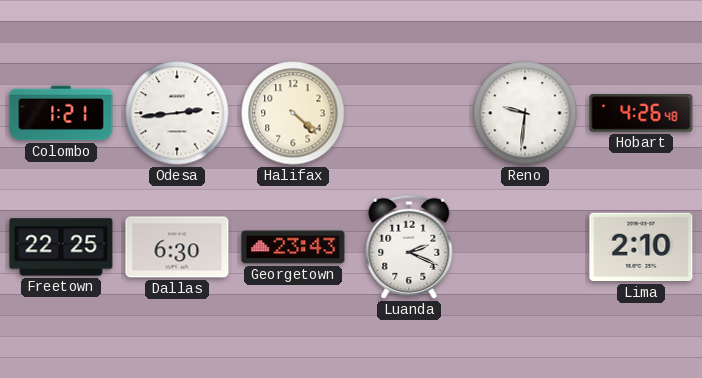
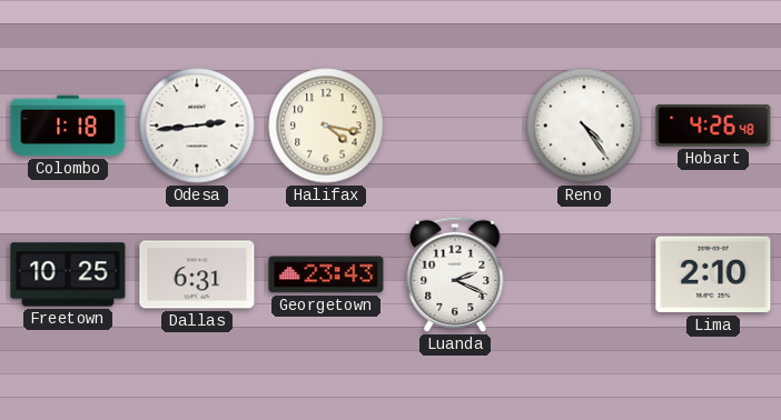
Colombo: 1:21 -> 1:18
Halifax: 4:22 -> 4:17
Reno: 9:31 -> 4:24
Freetown: 22:25 -> 10:25
Dallas: 6:30 -> 6:31
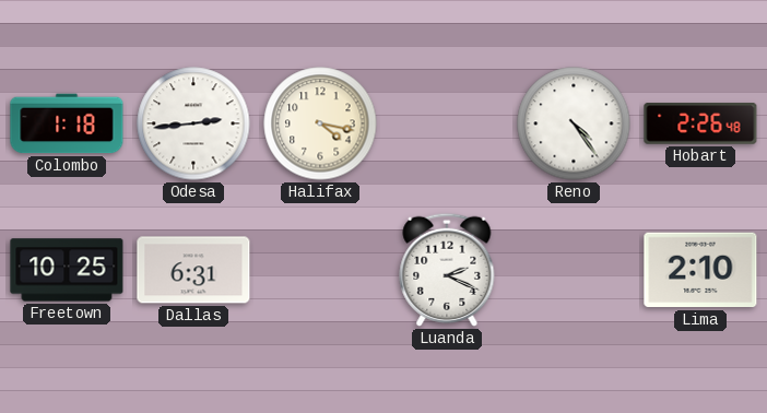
Hobart: 4:26 -> 2:26
Georgetown: 23:43 -> none
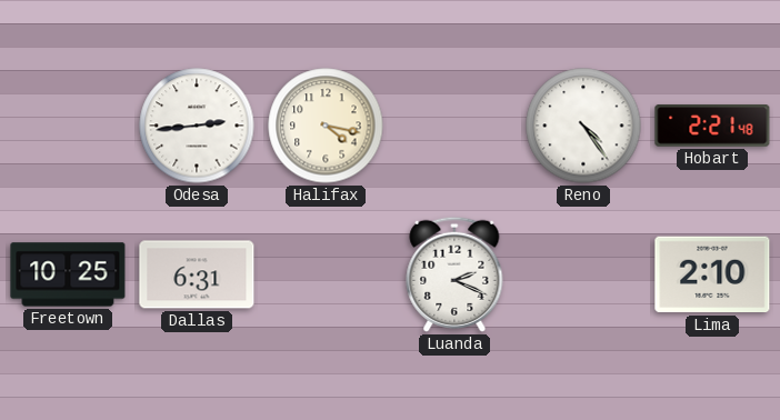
Colombo: 1:18 -> none
Hobart: 2:26 -> 2:21
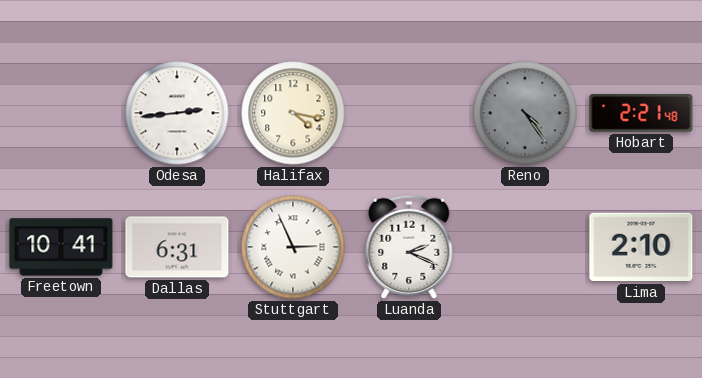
Reno dial: white -> grey
Freetown: 10:25 -> 10:41
Stuttgart: none -> 2:56
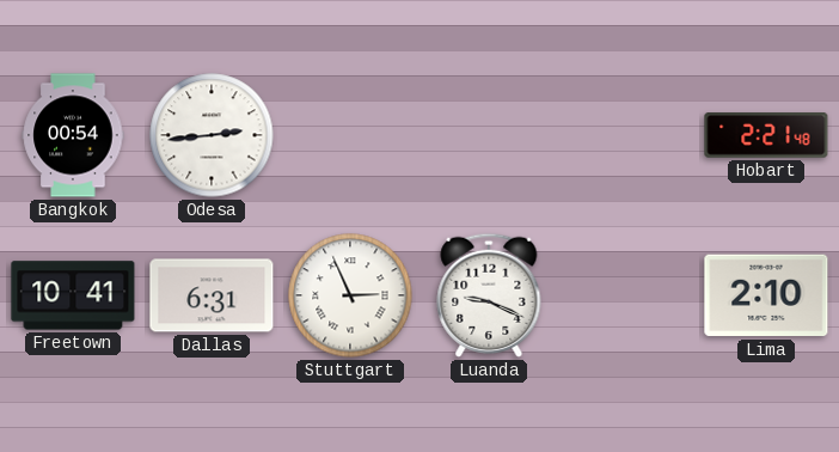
Bangkok: none -> 00:54
Halifax: 4:17 -> none
Reno: 4:24 -> none
Luanda: 2:19 -> 9:19
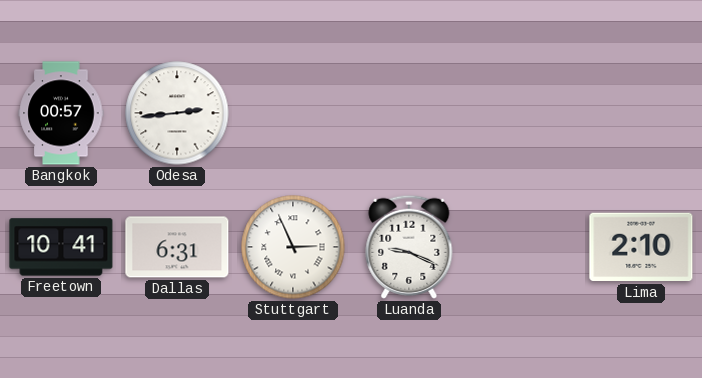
Bangkok: 00:54 -> 00:57
Hobart: 2:21 -> none
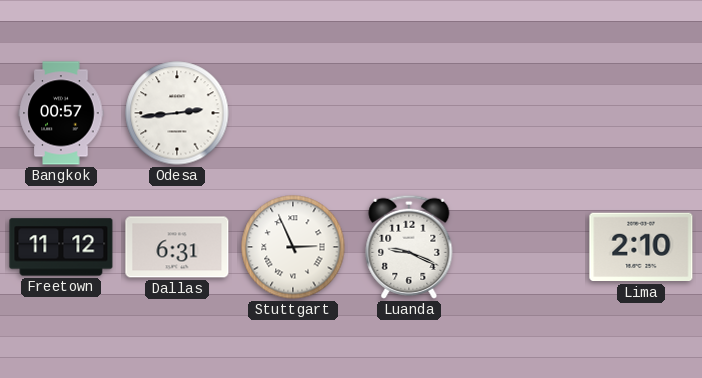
Freetown: 10:41 -> 11:12
